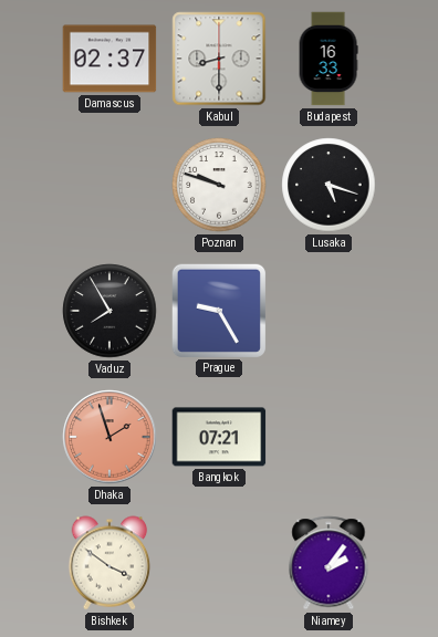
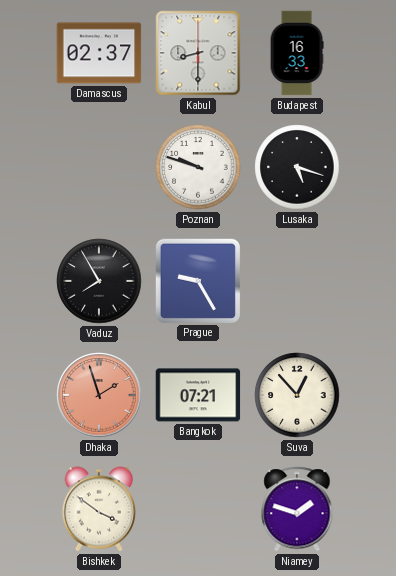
Suva: none -> 12:53
Niamey: 2:06 -> 1:48
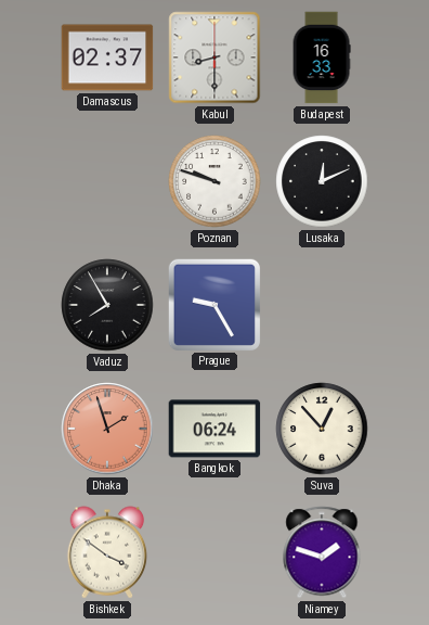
Lusaka: 5:18 -> 12:11
Bangkok: 07:21 -> 06:24
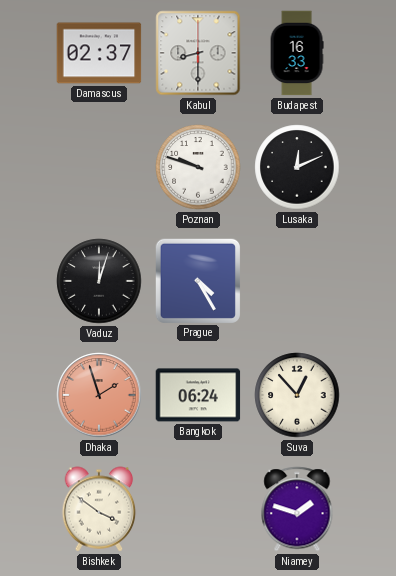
Vaduz: 7:55 -> 12:03
Prague: 9:25 -> 4:25
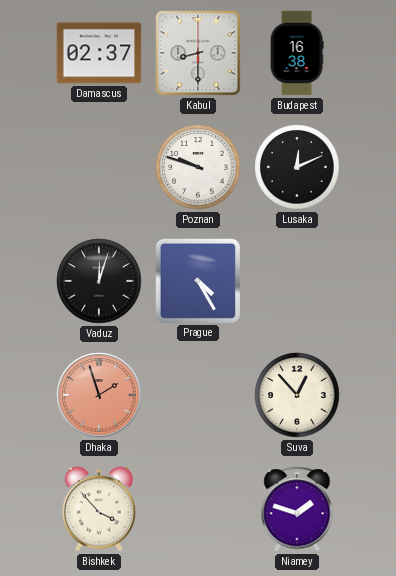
Budapest: 16:33 -> 16:38
Bangkok: 06:24 -> none
Bishkek: 3:51 -> 3:53
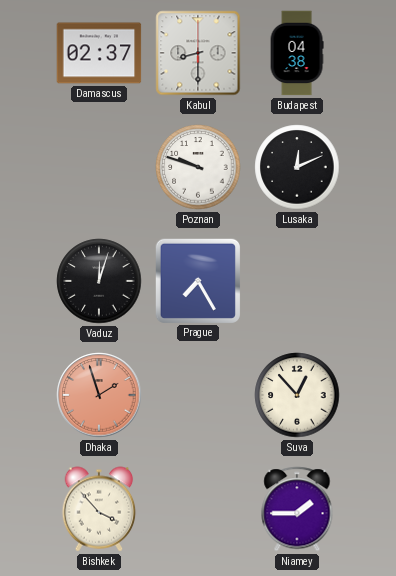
Budapest: 16:38 -> 04:38
Prague: 4:25 -> 7:25
Niamey: 1:48 -> 1:45
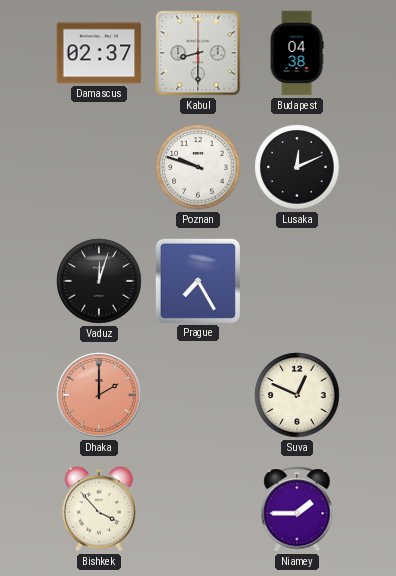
Dhaka: 1:57 -> 2:00
Suva: 12:53 -> 12:49
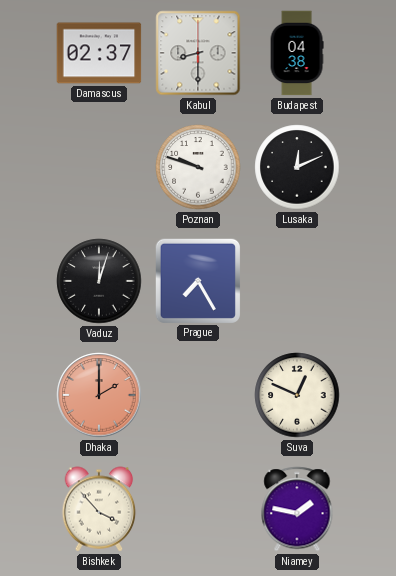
Niamey: 1:45 -> 1:47
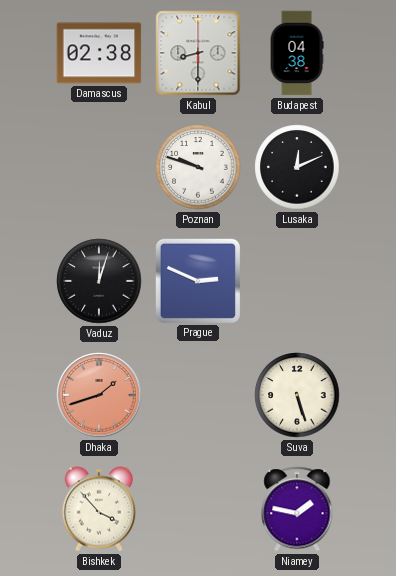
Damascus: 02:37 -> 02:38
Prague: 7:25 -> 2:49
Dhaka: 2:00 -> 1:42
Suva: 12:49 -> 5:27
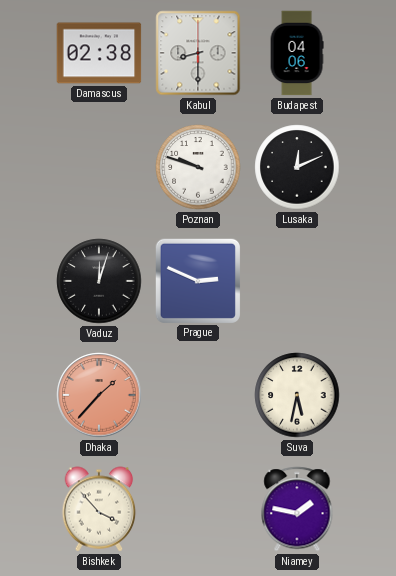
Budapest: 04:38 -> 04:06
Dhaka: 1:42 -> 1:37
Suva: 5:27 -> 5:32
